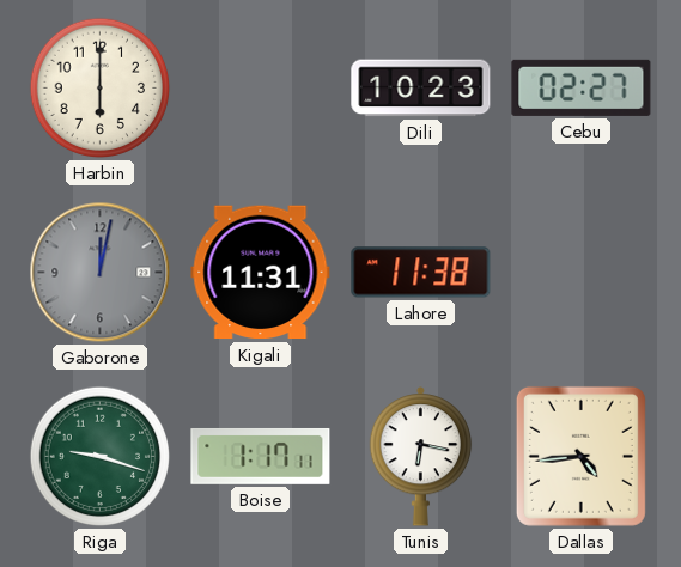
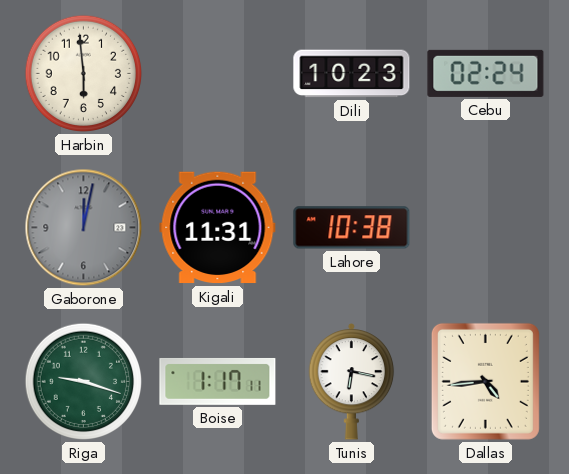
Harbin: 6:00 -> 5:59
Cebu: 02:27 -> 02:24
Lahore: 11:38 -> 10:38
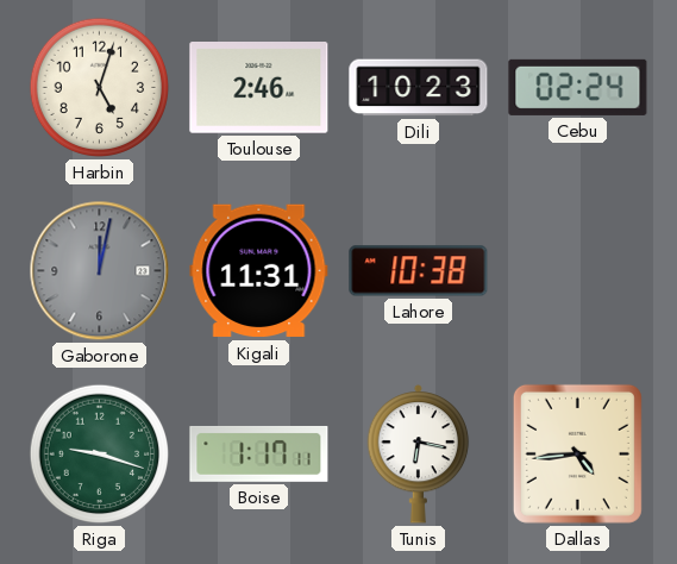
Harbin: 5:59 -> 5:03
Toulouse: none -> 2:46
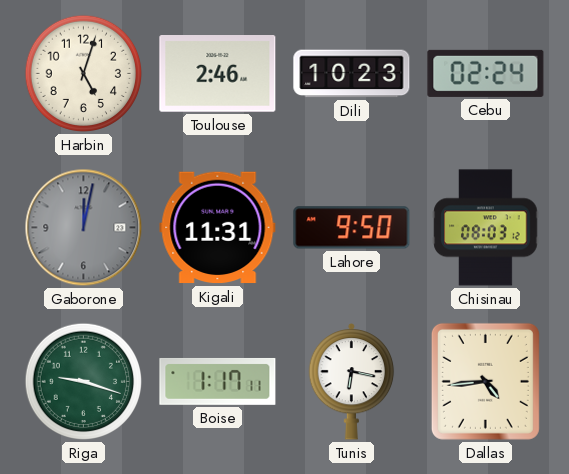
Lahore: 10:38 -> 9:50
Chisinau: none -> 08:03
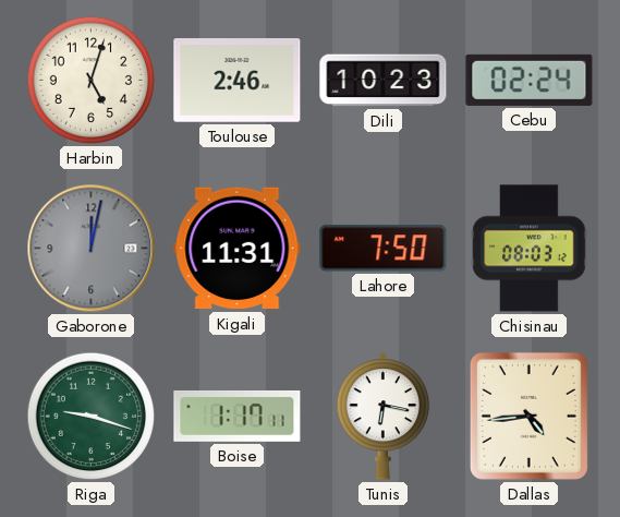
Lahore: 9:50 -> 7:50
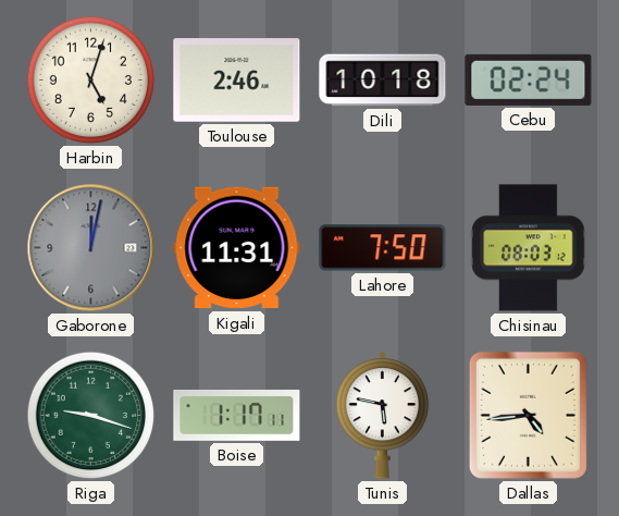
Dili: 10:23 -> 10:18
Tunis: 6:17 -> 5:47
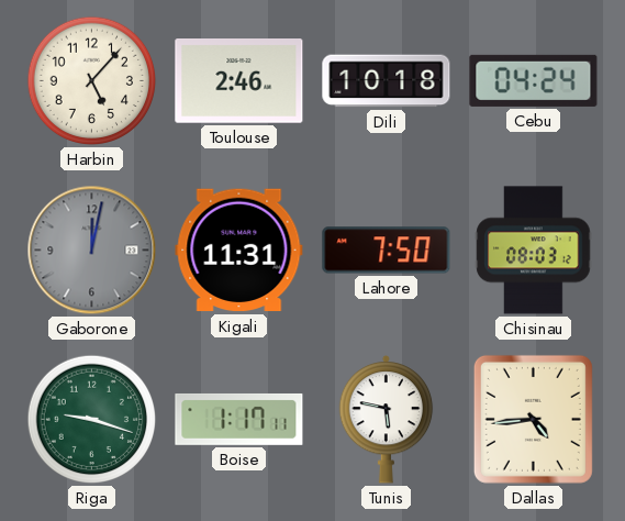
Harbin: 5:03 -> 5:07
Cebu: 02:24 -> 04:24
